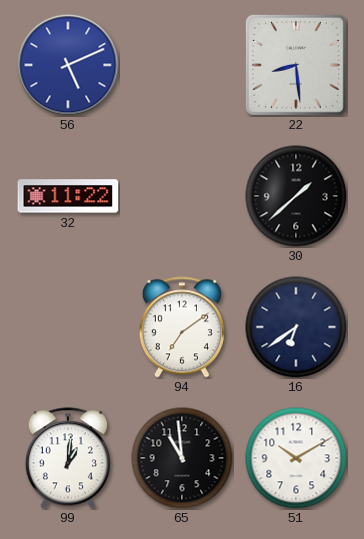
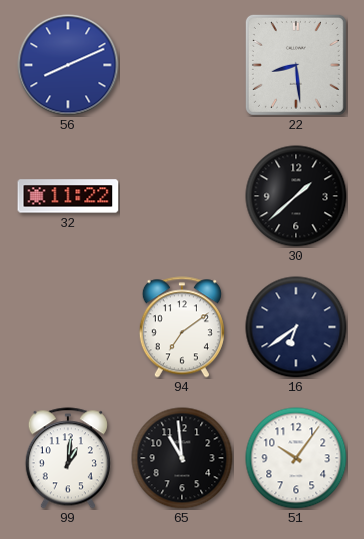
56: 5:11 -> 8:11
51: 10:10 -> 10:06
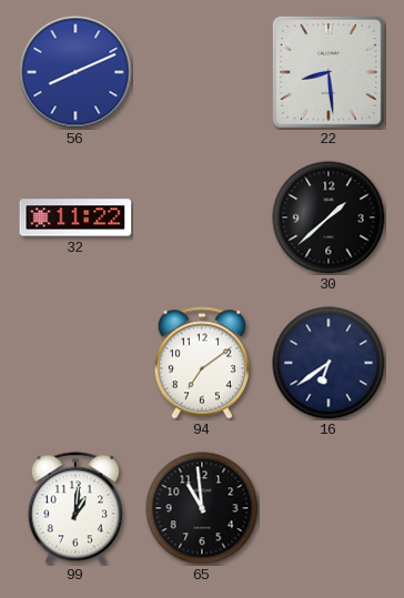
51: 10:06 -> none
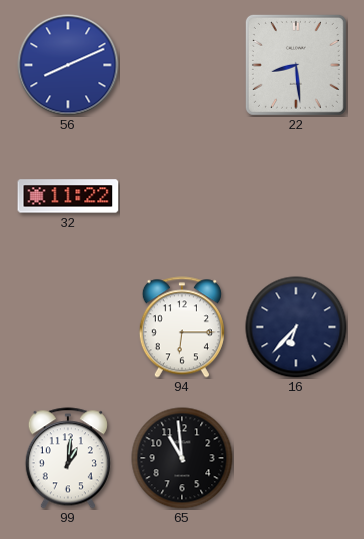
30: 1:38 -> none
94: 7:09 -> 6:15
16: 6:39 -> 6:37
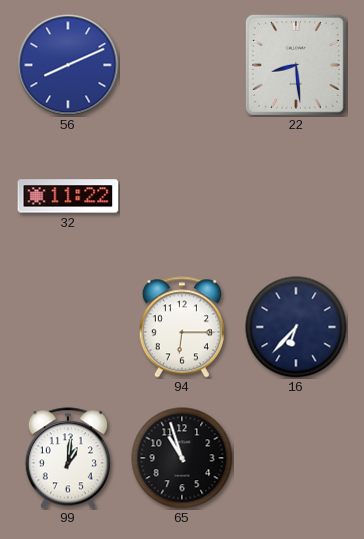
65: 10:59 -> 10:57
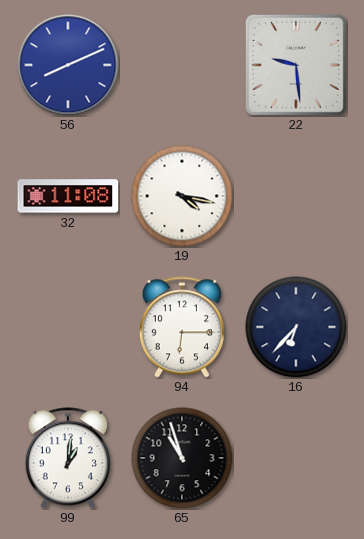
22: 8:29 -> 9:29
32: 11:22 -> 11:08
19: none -> 4:17
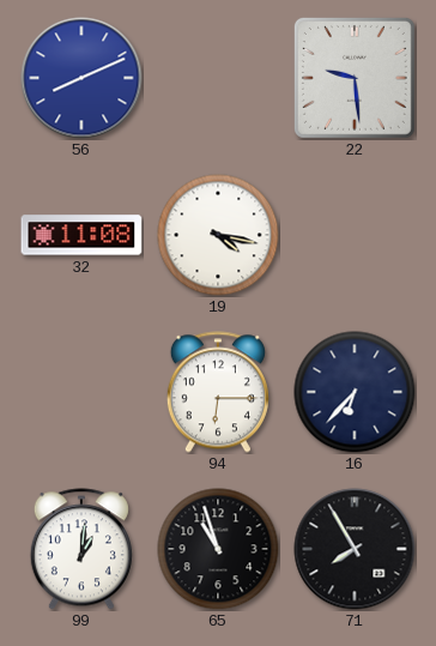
71: none -> 7:55
